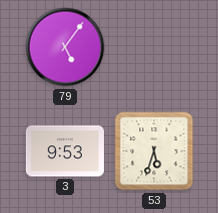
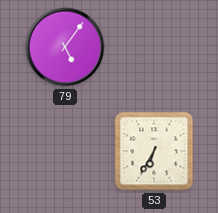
3: 9:53 -> none
53: 5:33 -> 6:35
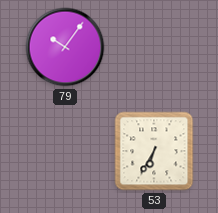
79: 5:06 -> 10:06
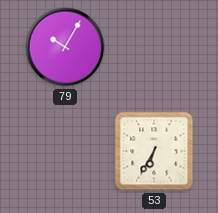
79: 10:06 -> 10:05
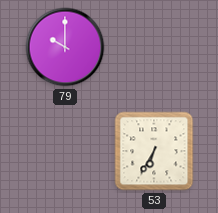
79: 10:05 -> 10:00
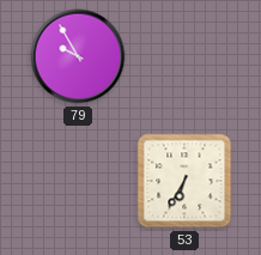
79: 10:00 -> 9:55
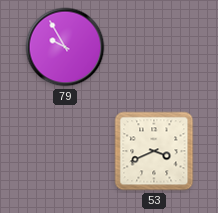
53: 6:35 -> 3:41
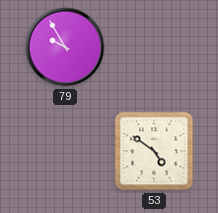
53: 3:41 -> 4:51
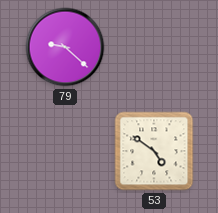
79: 9:55 -> 9:22
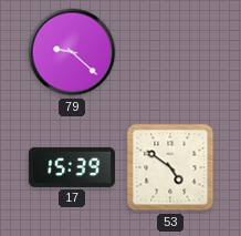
17: none -> 15:39
